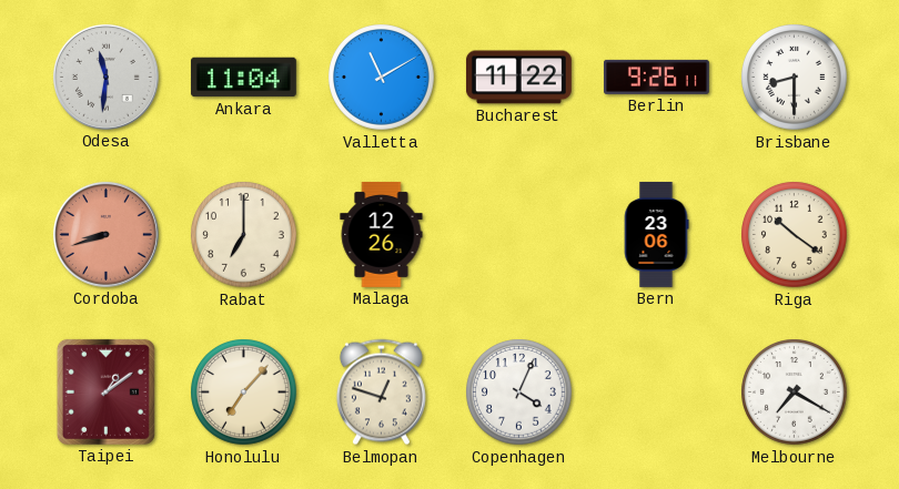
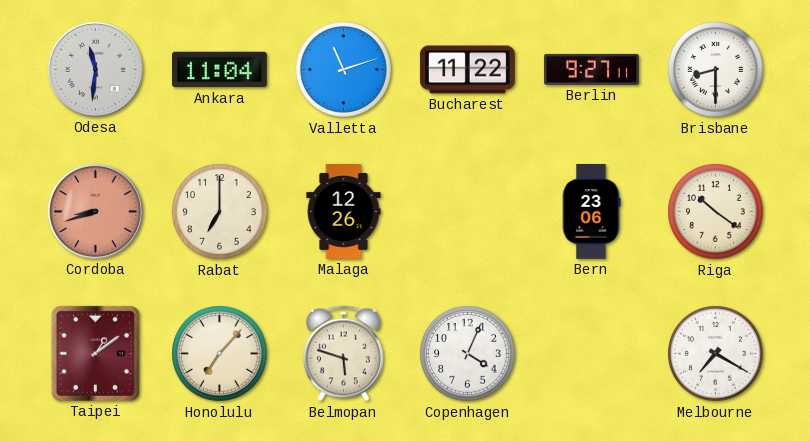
Valletta: 11:10 -> 11:12
Berlin: 9:26 -> 9:27
Belmopan: 12:48 -> 5:48
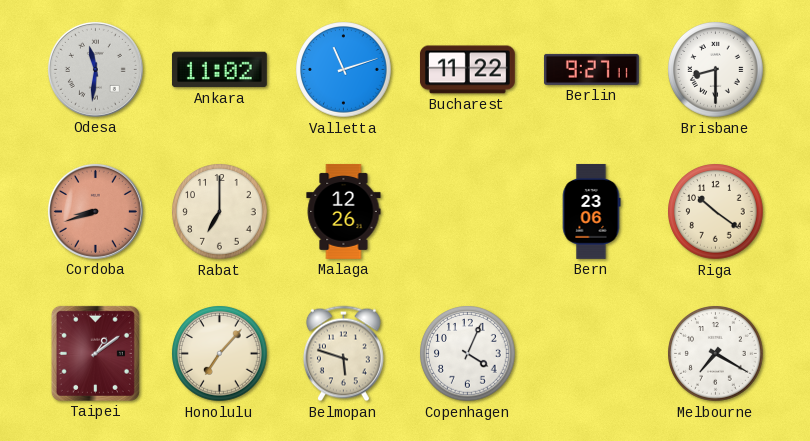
Ankara: 11:04 -> 11:02
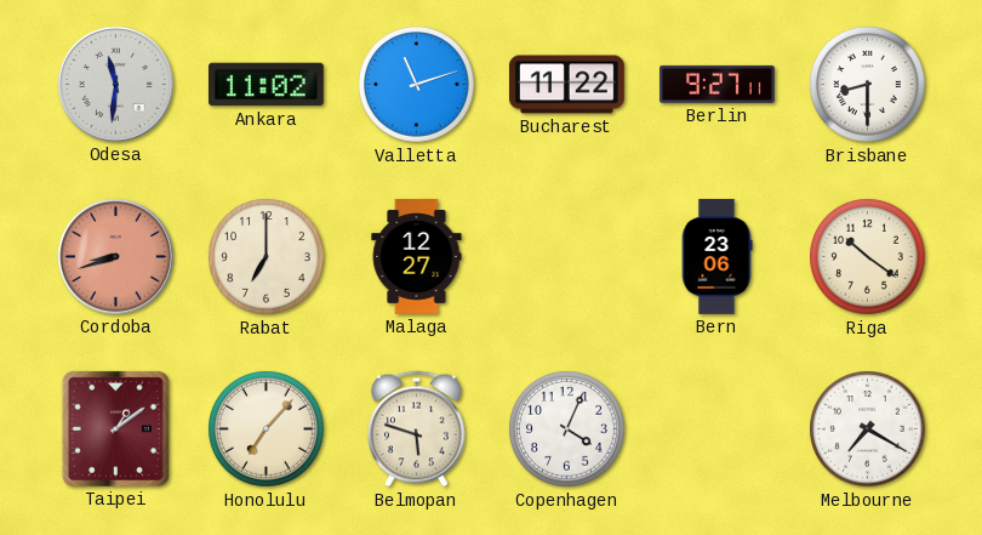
Malaga: 12:26 -> 12:27
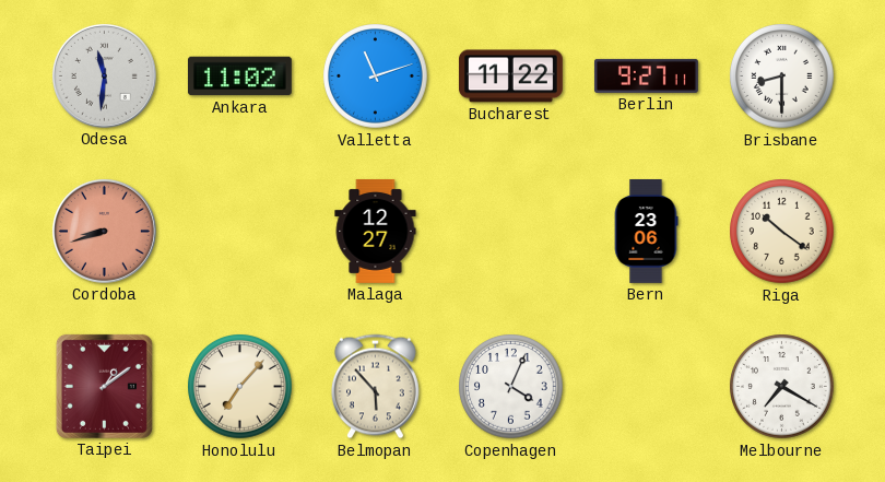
Rabat: 7:00 -> none
Belmopan: 5:48 -> 5:53
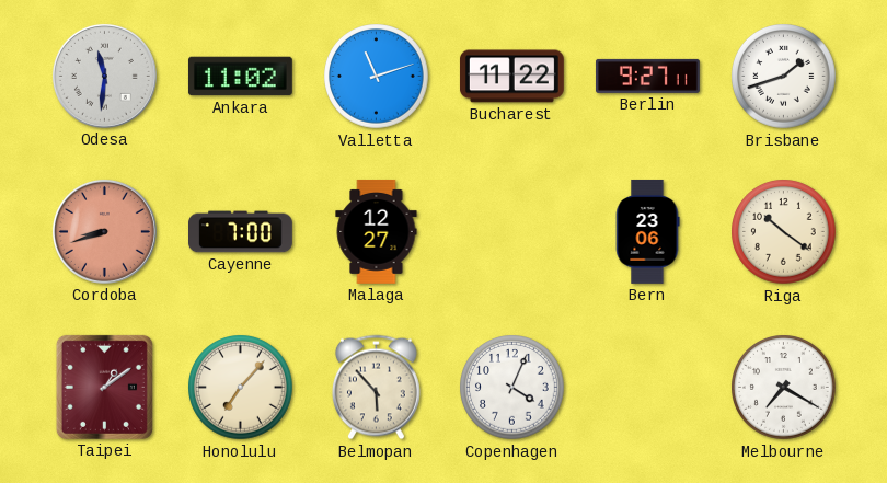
Brisbane: 8:30 -> 1:42
Cayenne: none -> 7:00
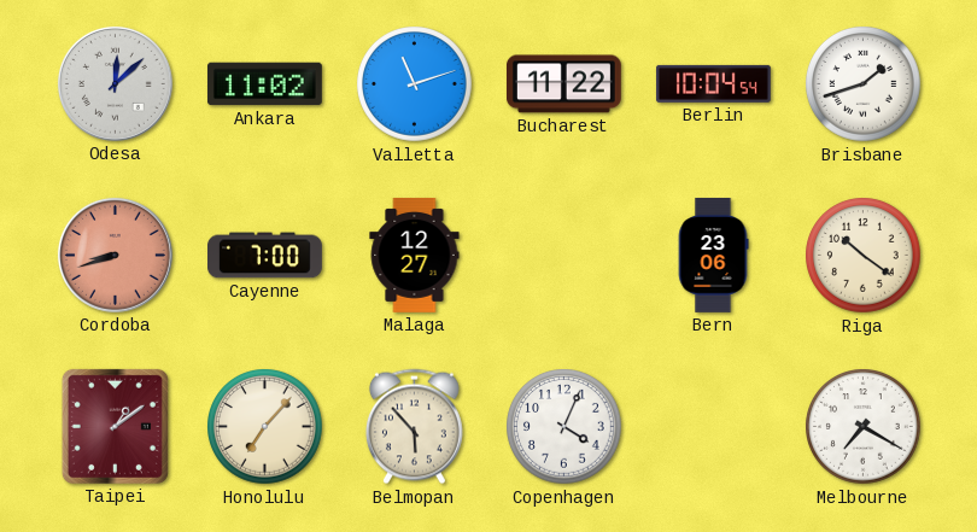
Odesa: 11:31 -> 12:08
Berlin: 9:27 -> 10:04
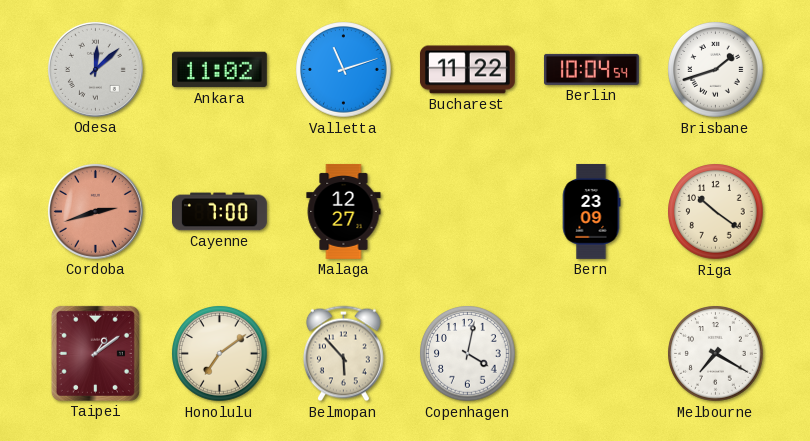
Cordoba: 8:42 -> 2:42
Bern: 23:06 -> 23:09
Honolulu: 7:07 -> 7:09
Copenhagen: 4:04 -> 4:02
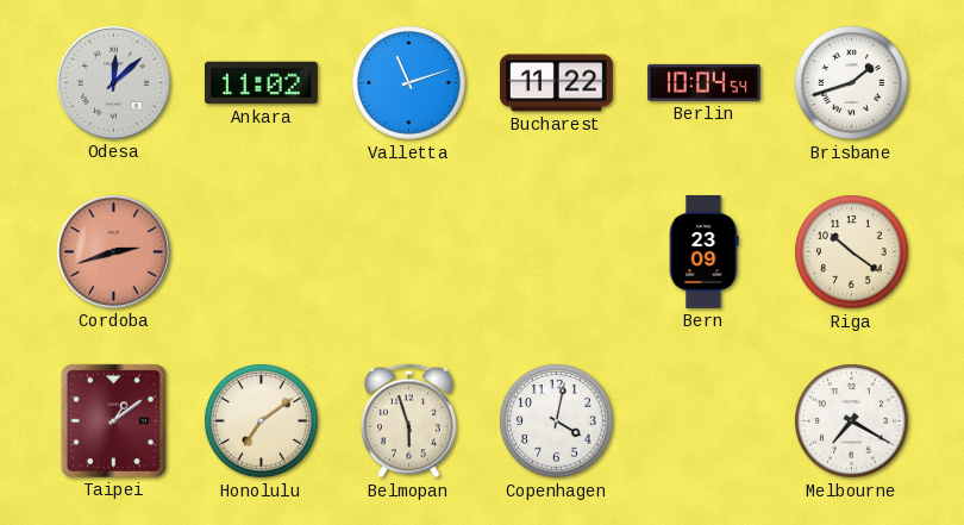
Cayenne: 7:00 -> none
Malaga: 12:27 -> none
Belmopan: 5:53 -> 5:57
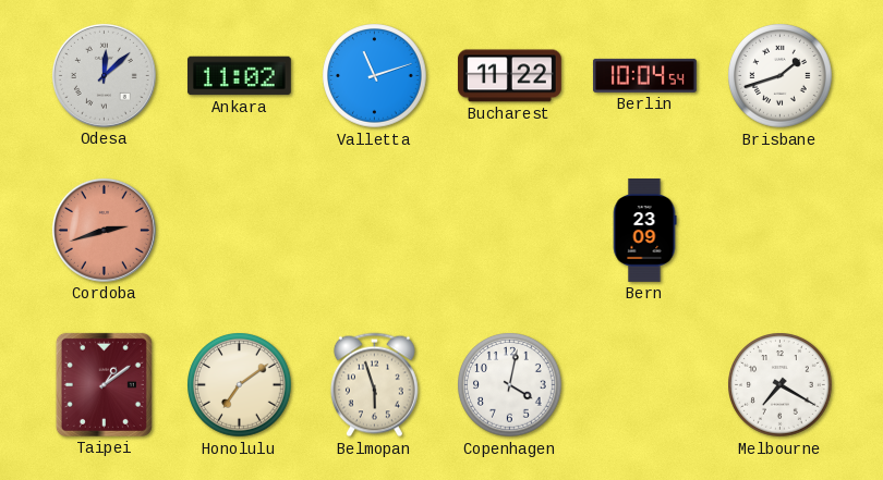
Riga: 10:21 -> none
